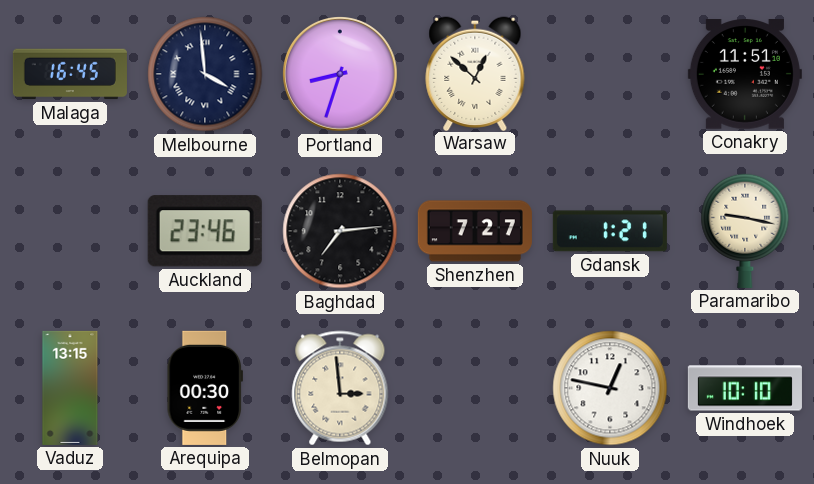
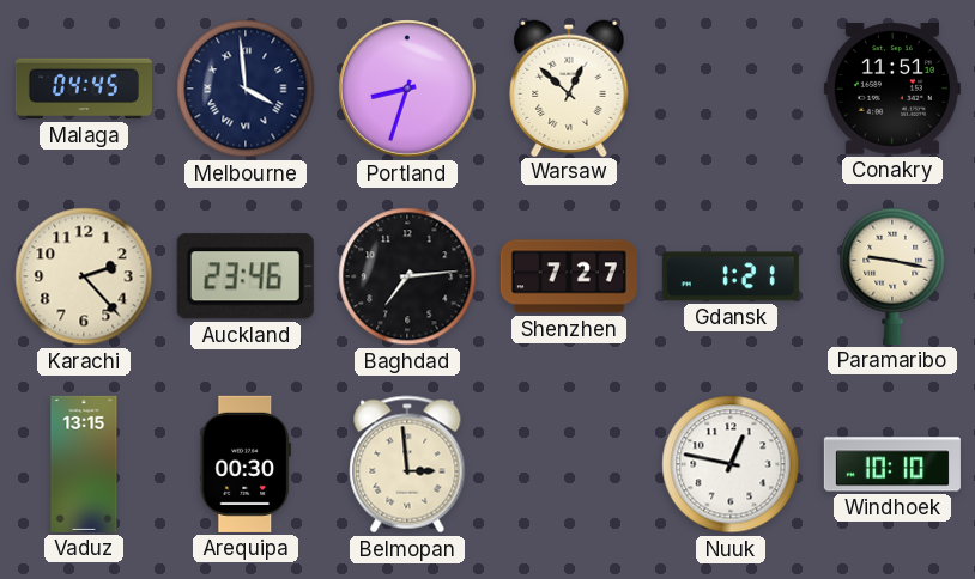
Malaga: 16:45 -> 04:45
Karachi: none -> 2:23
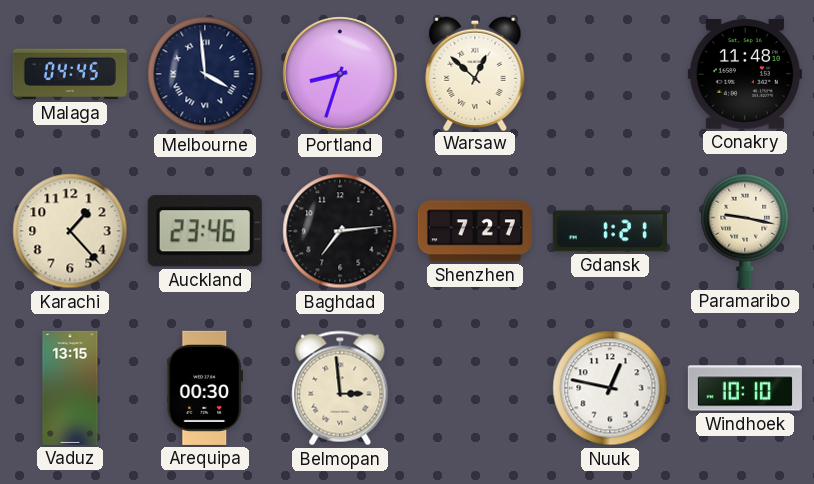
Conakry: 11:51 -> 11:48
Karachi: 2:23 -> 1:23
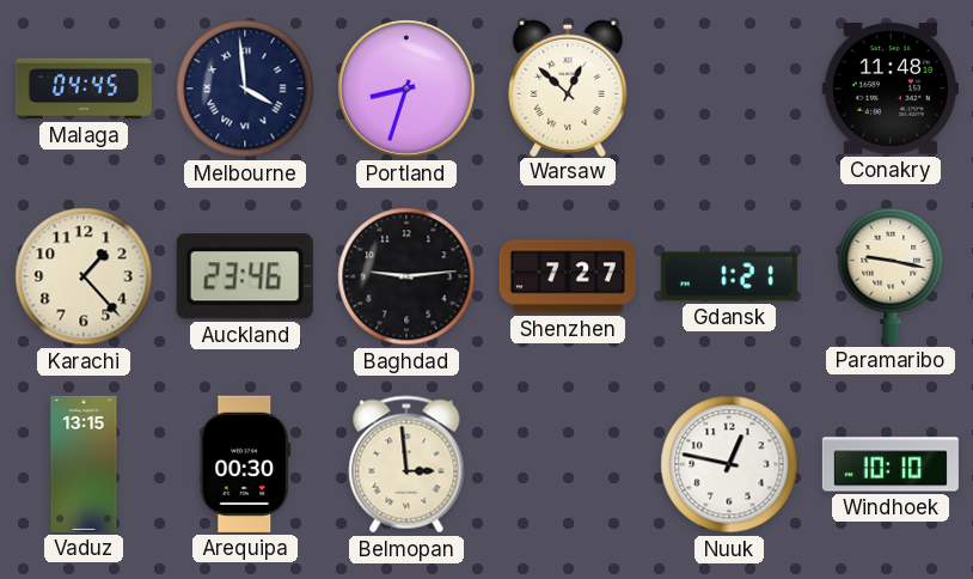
Baghdad: 7:14 -> 9:14
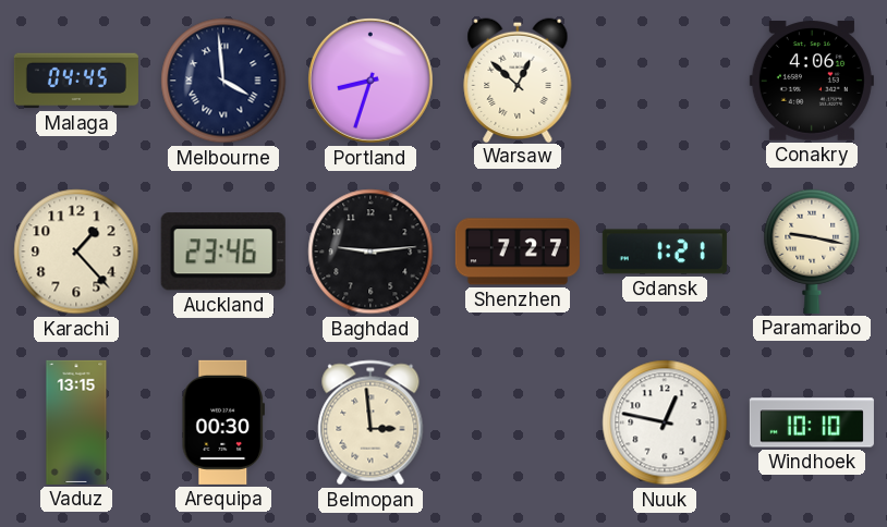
Conakry: 11:48 -> 4:06
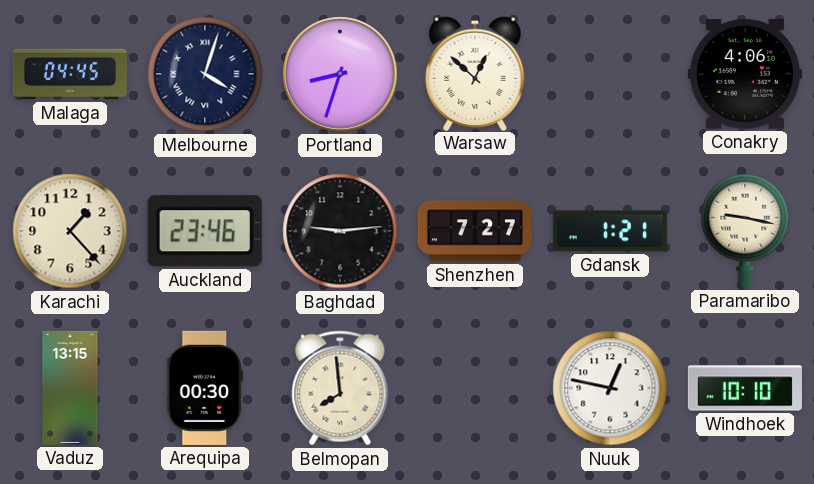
Melbourne: 3:59 -> 4:03
Belmopan: 2:59 -> 7:59
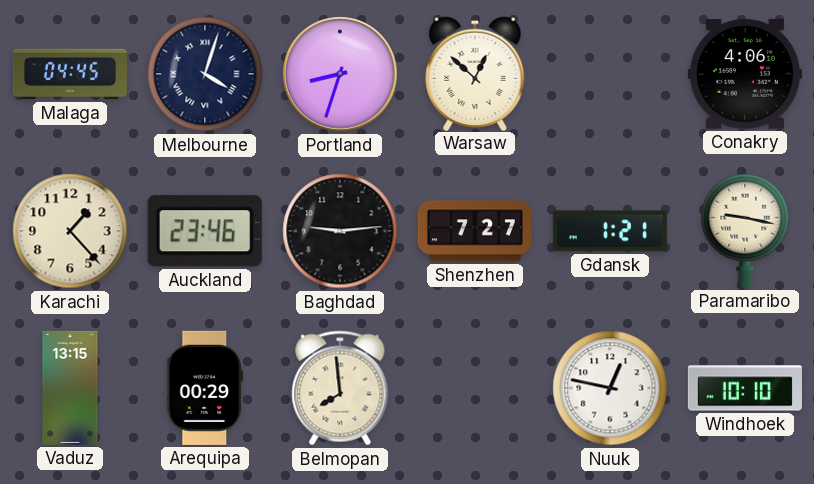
Arequipa: 00:30 -> 00:29
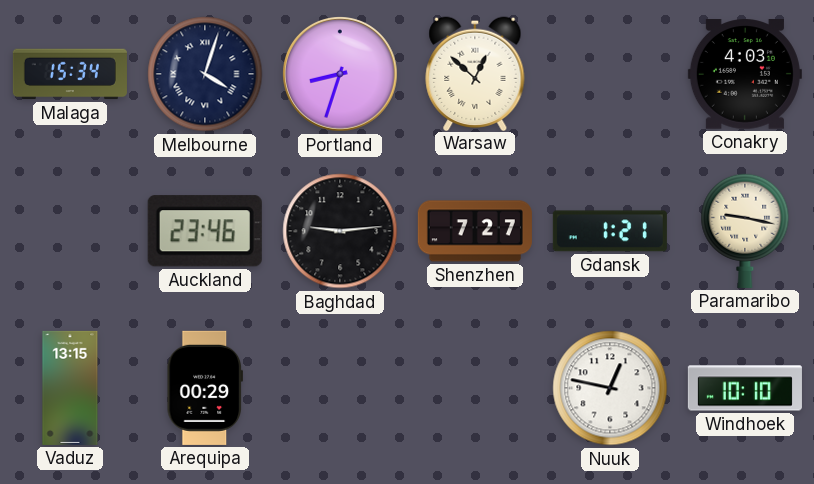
Malaga: 04:45 -> 15:34
Conakry: 4:06 -> 4:03
Karachi: 1:23 -> none
Belmopan: 7:59 -> none
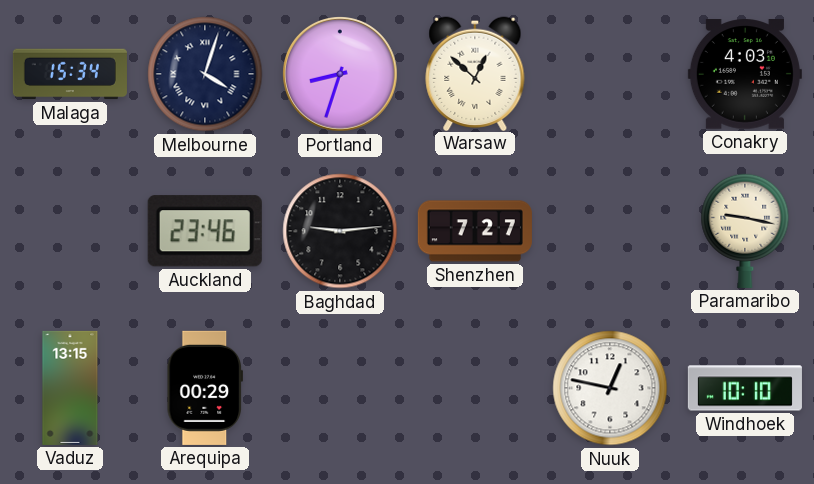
Gdansk: 1:21 -> none
